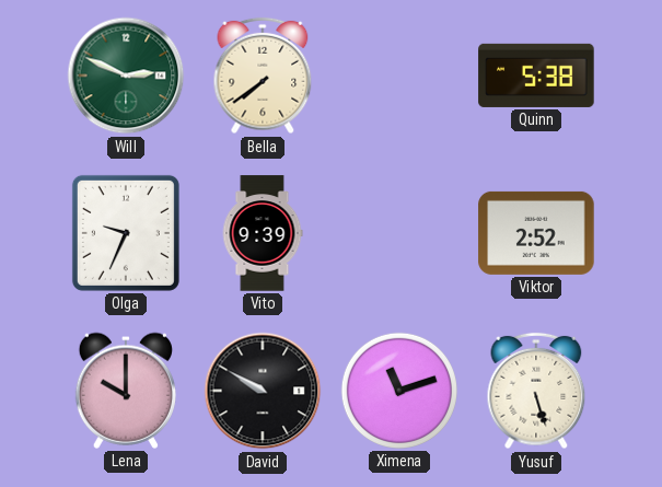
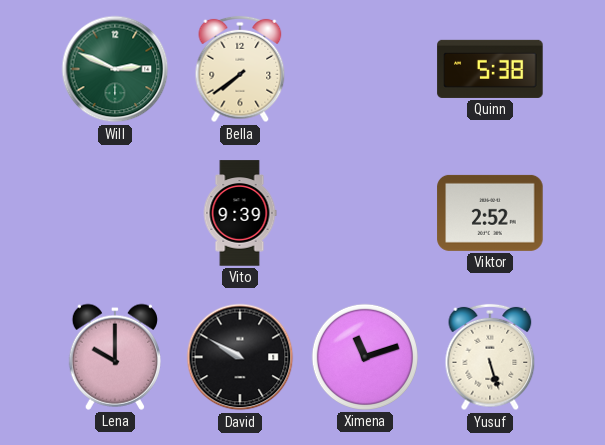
Olga: 9:34 -> none
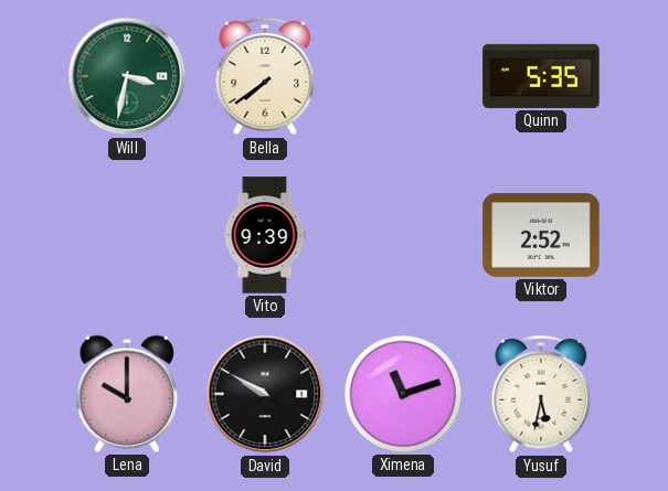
Will: 2:49 -> 3:32
Quinn: 5:38 -> 5:35
Yusuf: 5:27 -> 5:32
